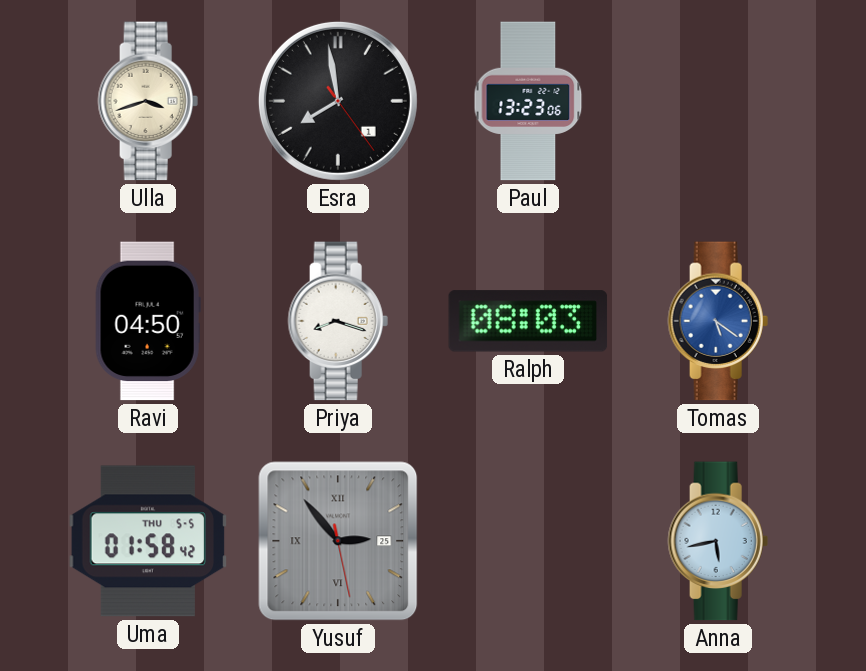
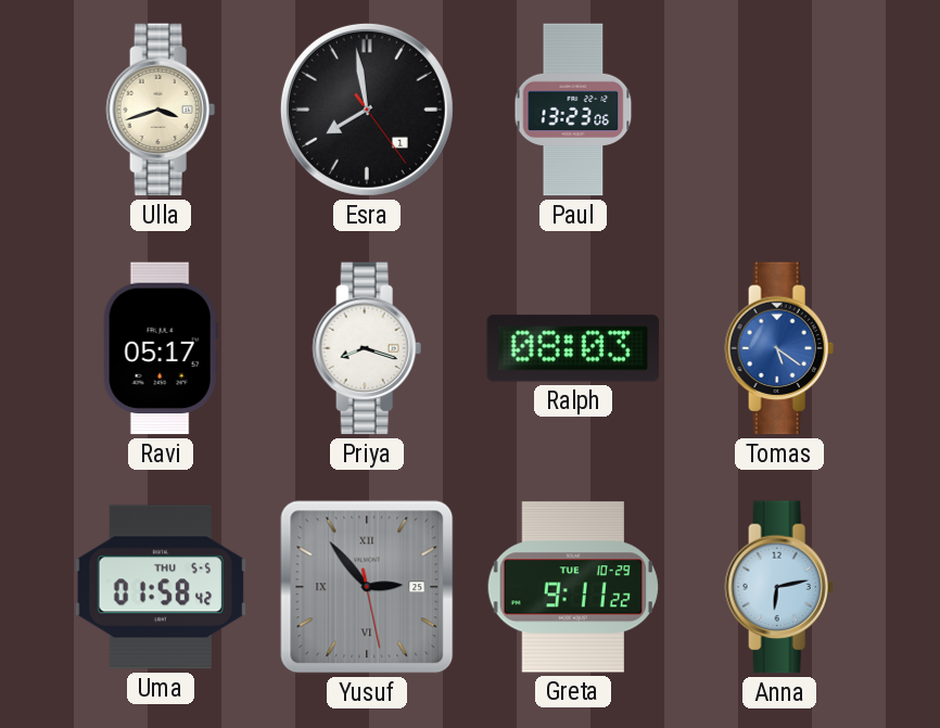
Ravi: 04:50 -> 05:17
Greta: none -> 9:11
Anna: 5:43 -> 6:13
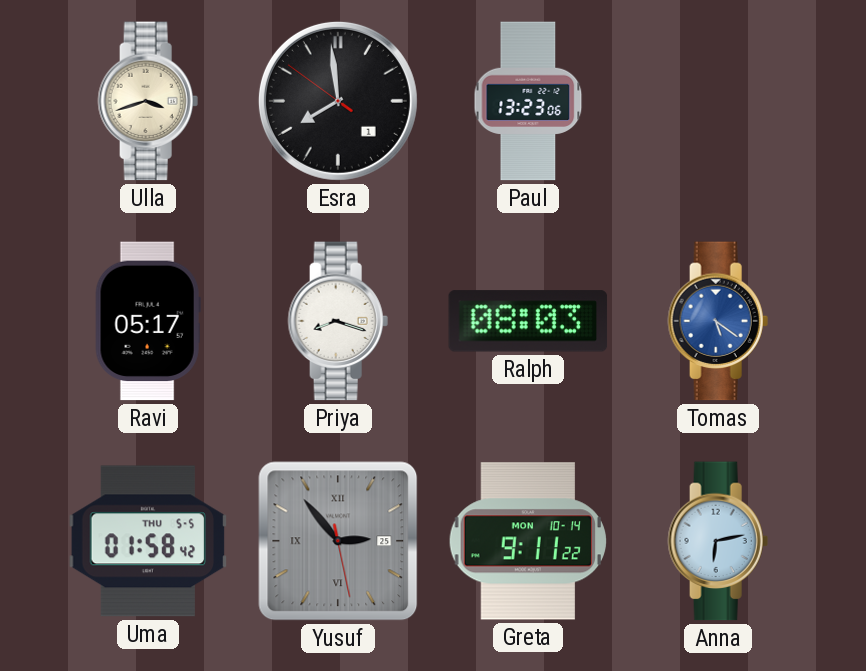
Esra: 7:58:24 -> 7:58:51
Greta date: TUE 10-29 -> MON 10-14
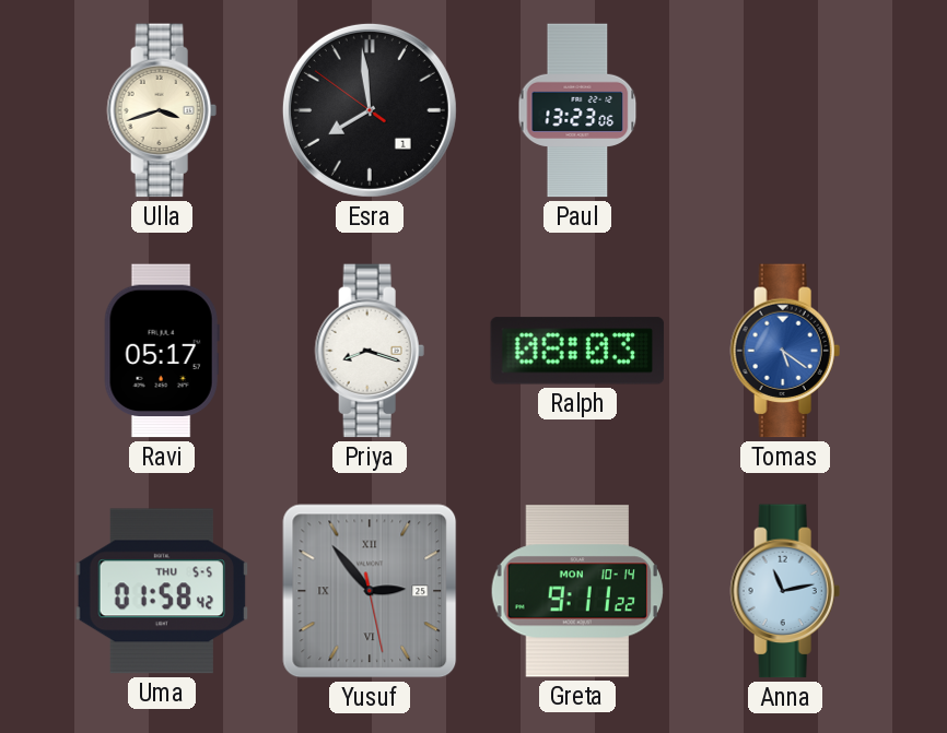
Anna: 6:13 -> 11:13
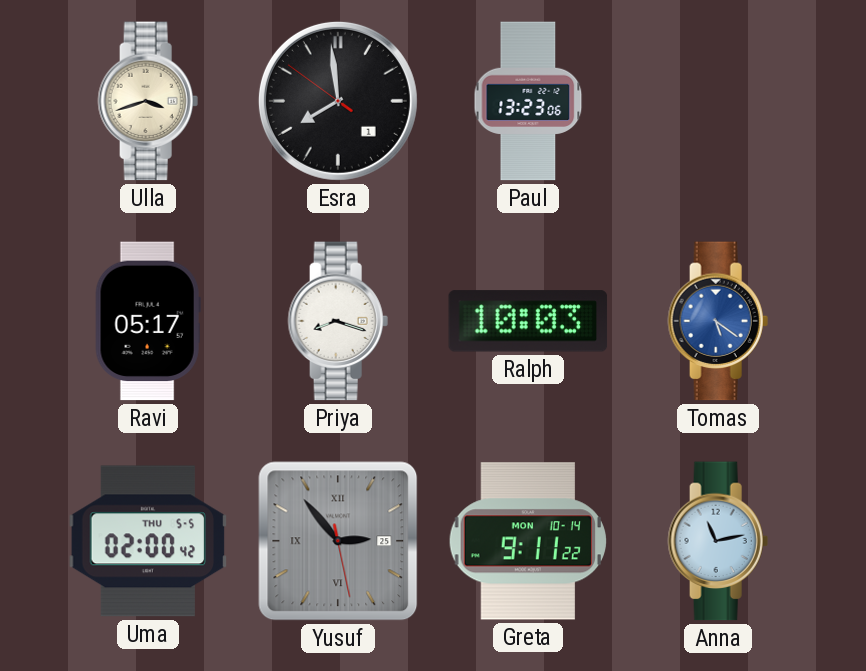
Ralph: 08:03 -> 10:03
Uma: 01:58 -> 02:00
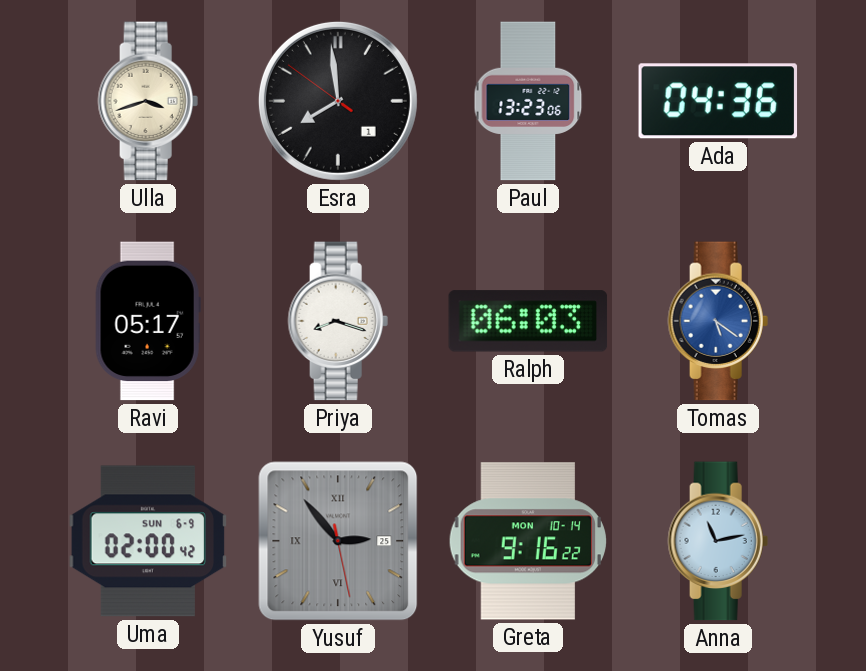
Ada: none -> 04:36
Ralph: 10:03 -> 06:03
Uma date: THU 5-5 -> SUN 6-9
Greta: 9:11 -> 9:16
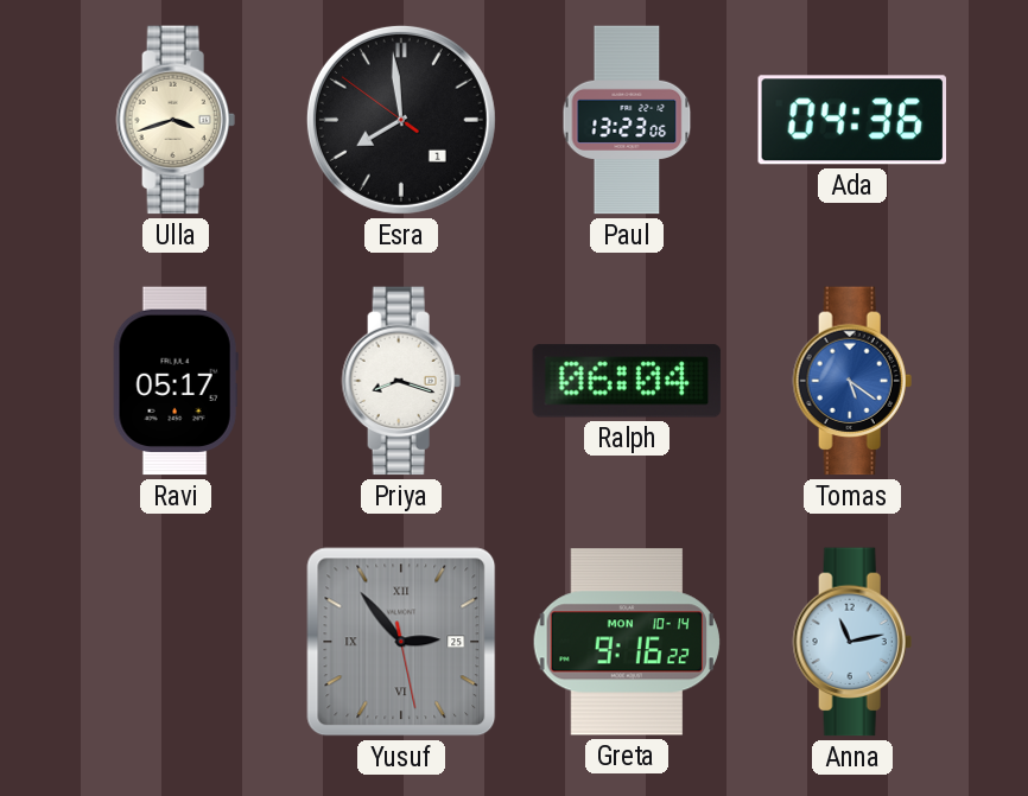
Ralph: 06:03 -> 06:04
Uma: 02:00 -> none
